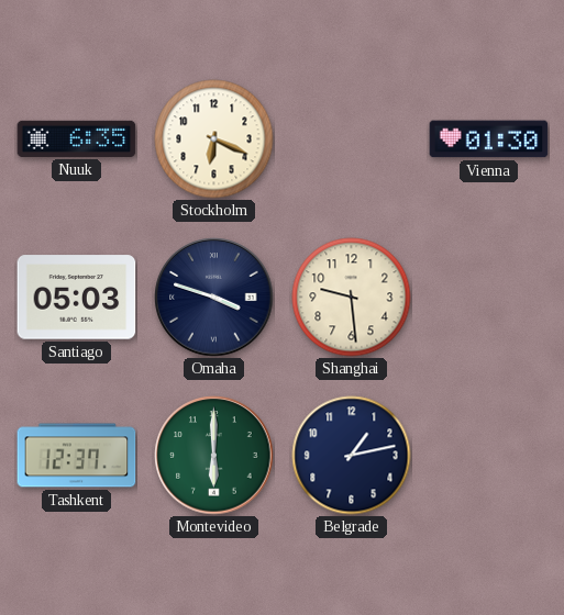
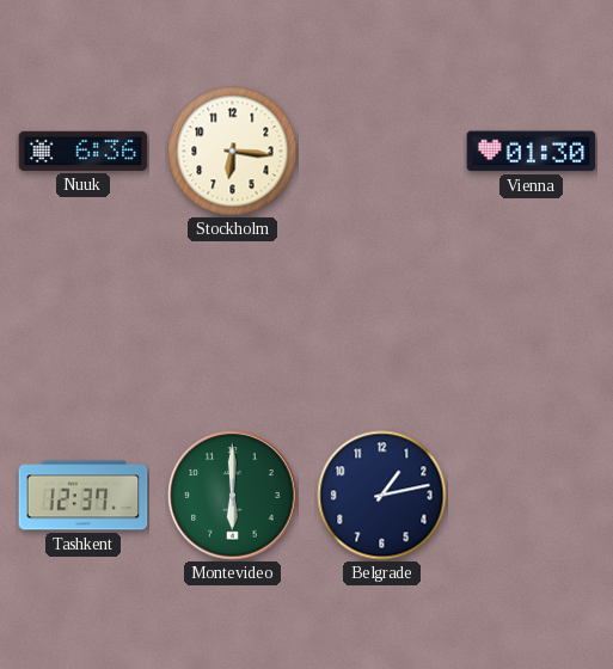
Nuuk: 6:35 -> 6:36
Stockholm: 6:19 -> 6:16
Santiago: 05:03 -> none
Omaha: 3:48 -> none
Shanghai: 9:29 -> none
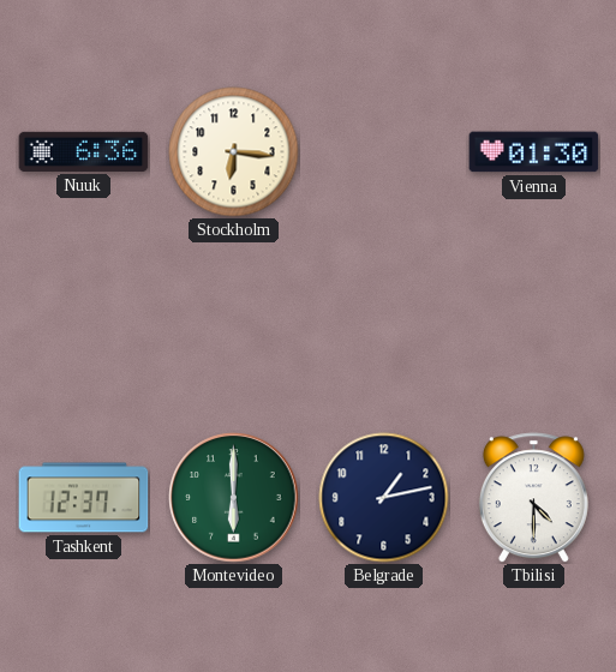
Tbilisi: none -> 4:30
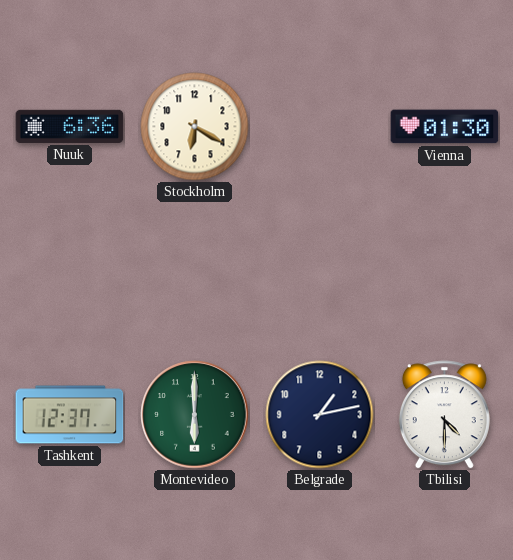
Stockholm: 6:16 -> 6:20
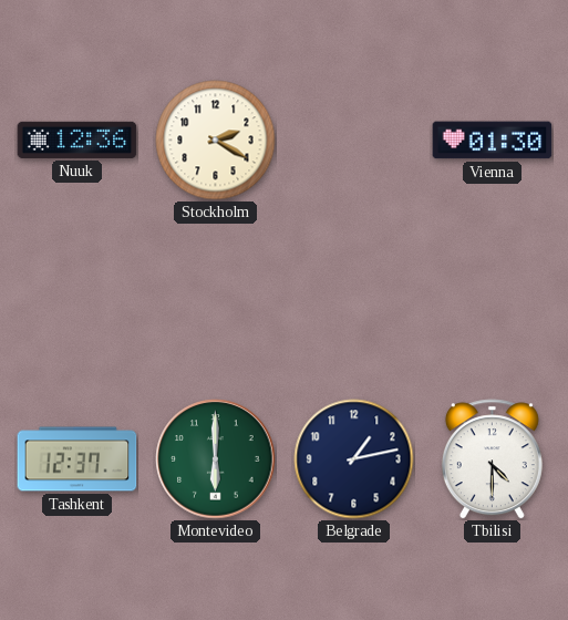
Nuuk: 6:36 -> 12:36
Stockholm: 6:20 -> 2:20
